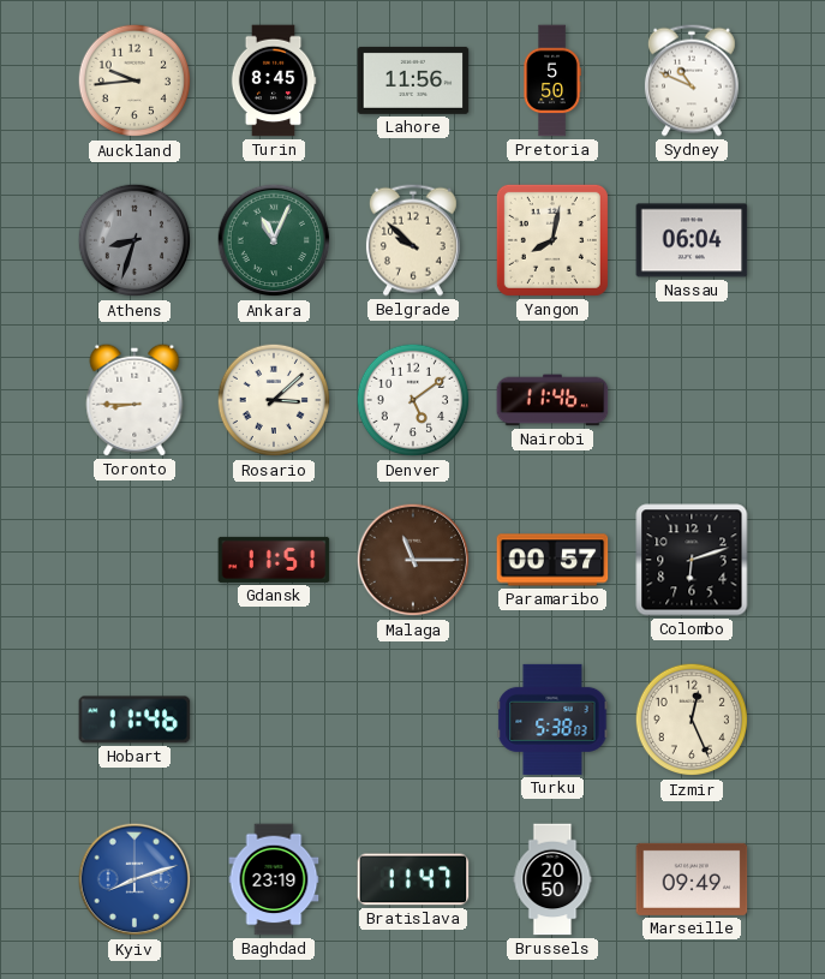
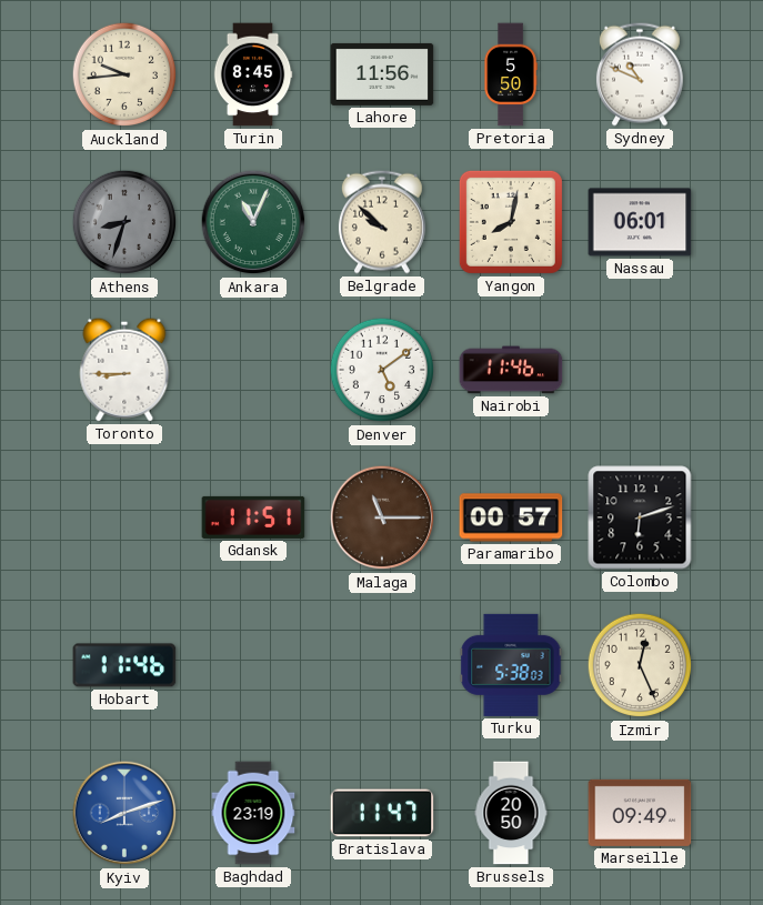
Nassau: 06:04 -> 06:01
Rosario: 3:08 -> none
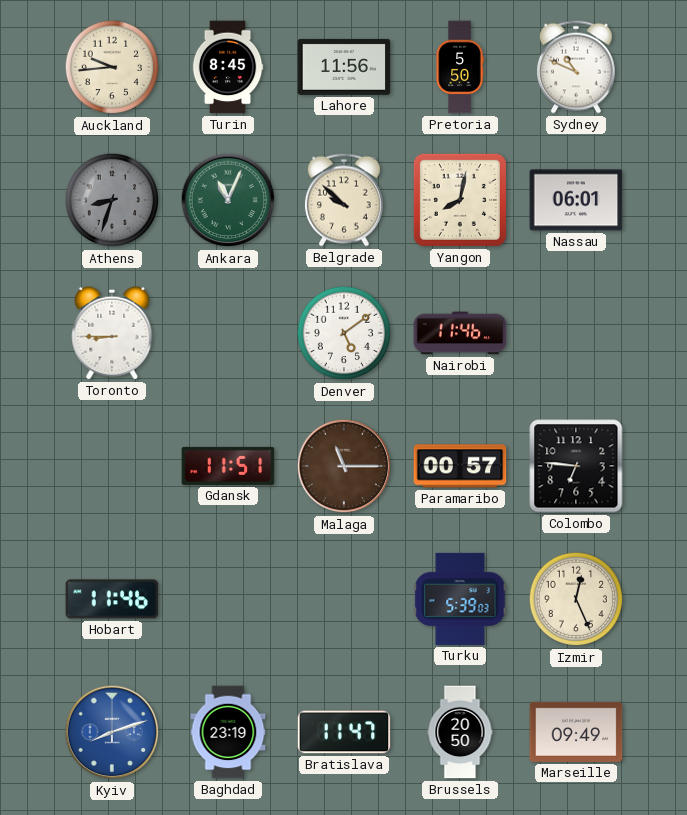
Colombo: 6:12 -> 6:46
Turku: 5:38 -> 5:39
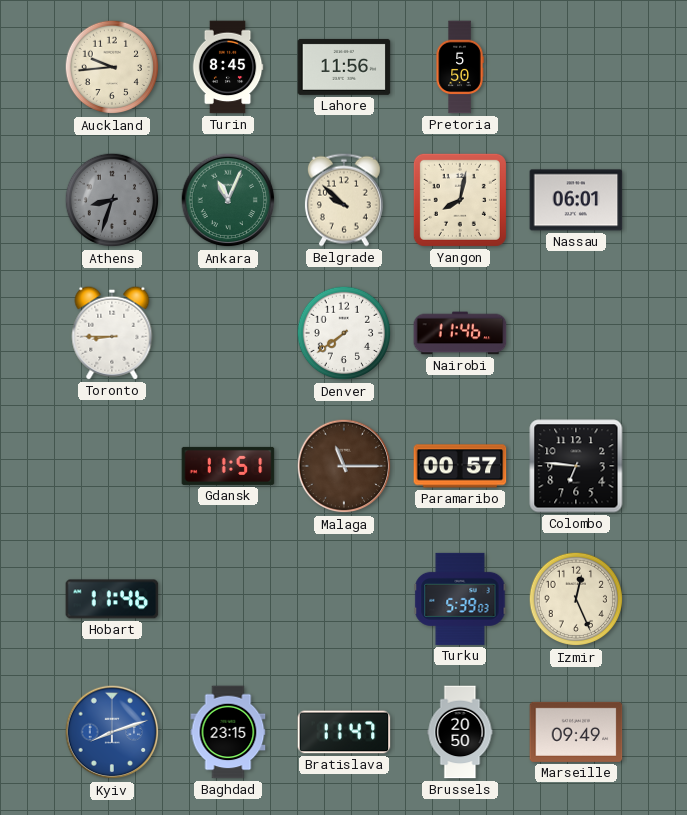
Sydney: 10:49 -> none
Denver: 5:09 -> 7:39
Baghdad: 23:19 -> 23:15
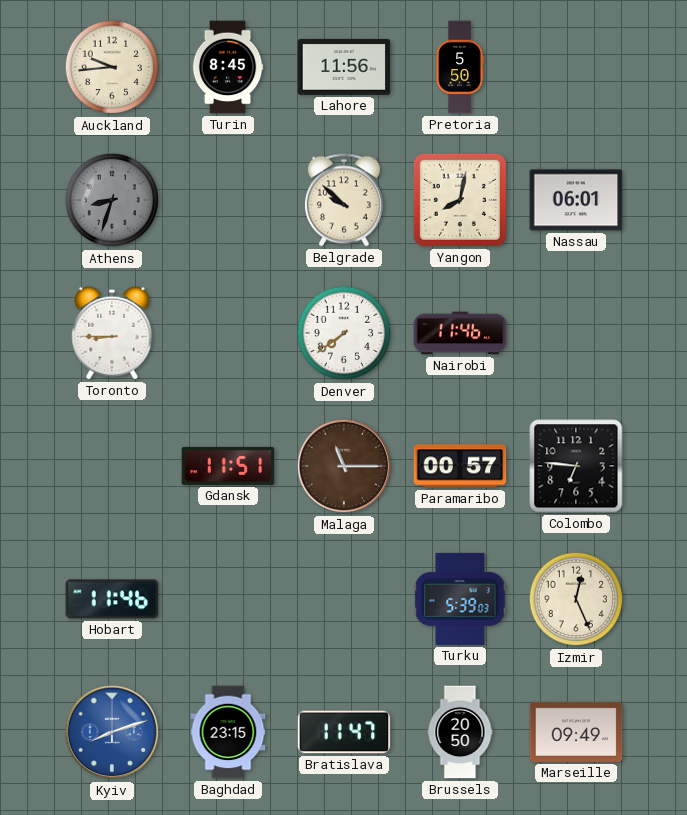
Ankara: 11:04 -> none
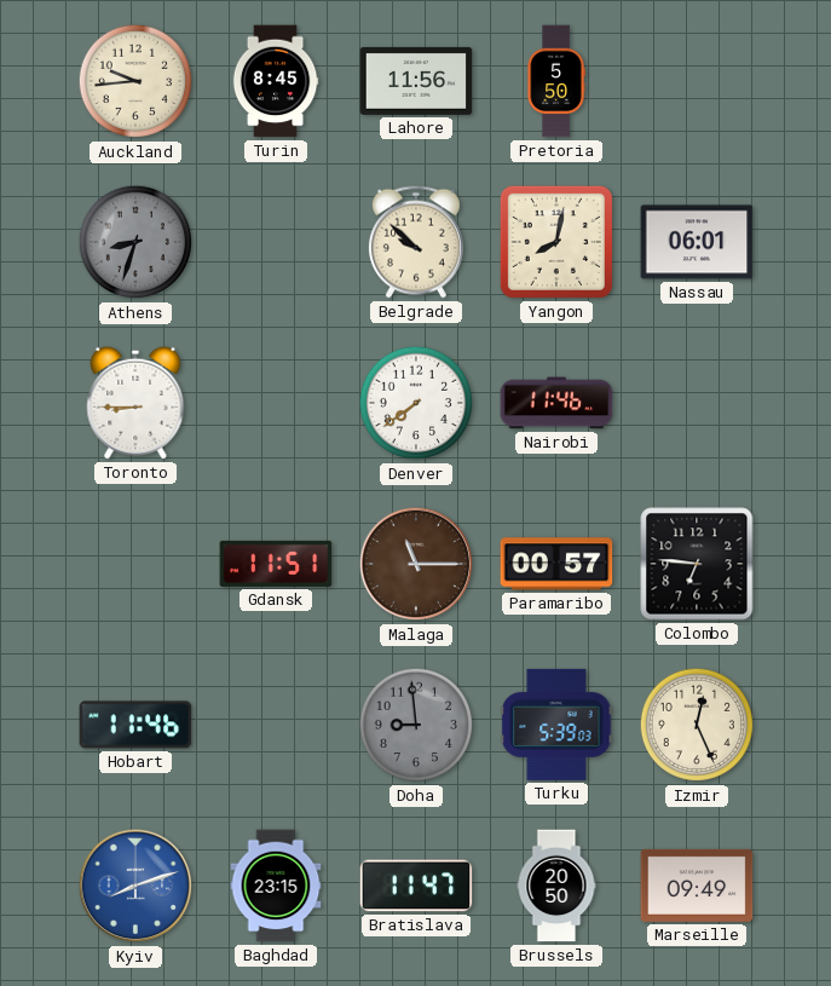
Doha: none -> 8:59
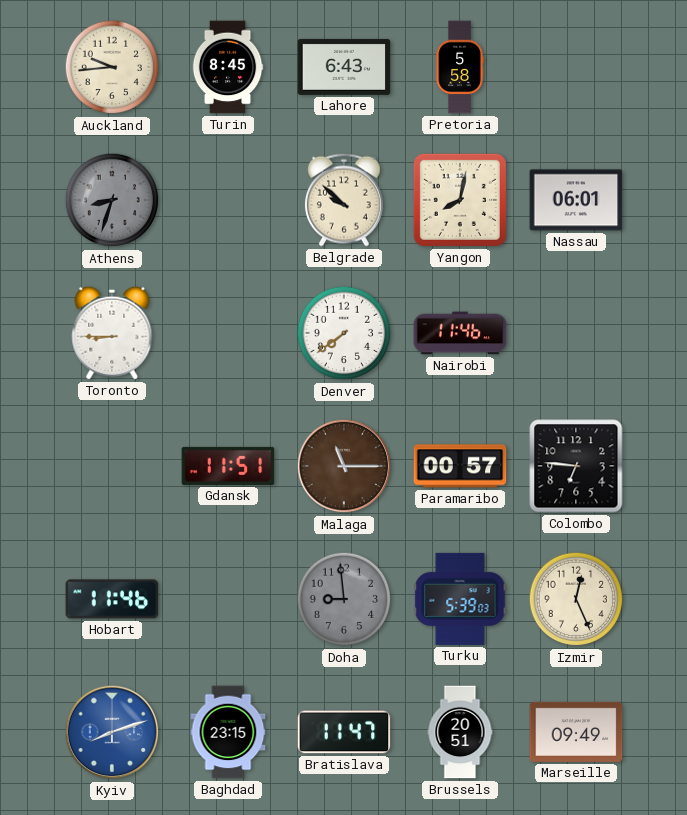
Lahore: 11:56 -> 6:43
Pretoria: 5:50 -> 5:58
Brussels: 20:50 -> 20:51
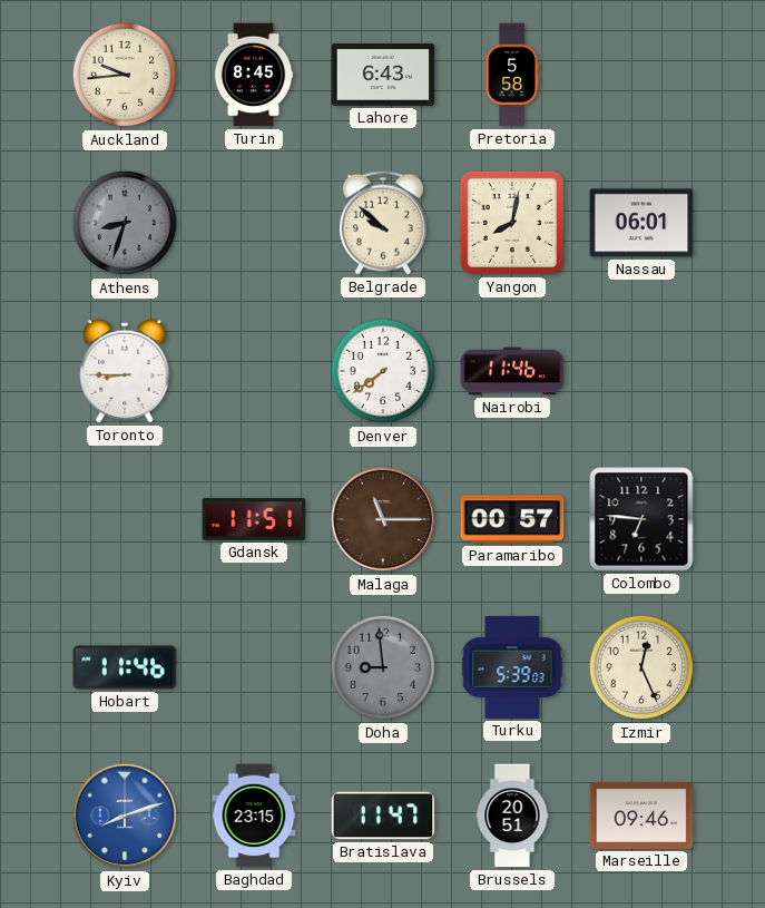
Marseille: 09:49 -> 09:46
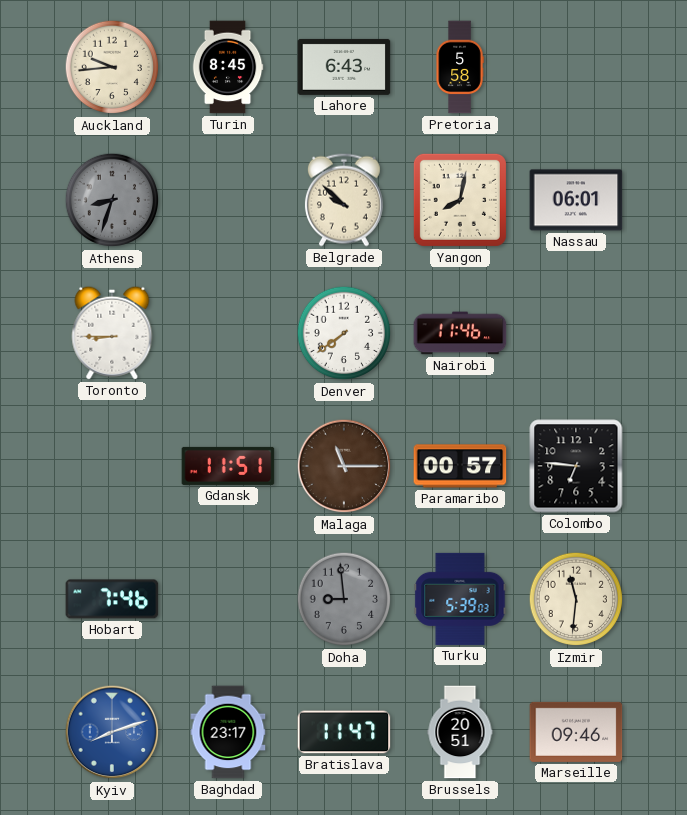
Hobart: 11:46 -> 7:46
Izmir: 12:26 -> 11:31
Baghdad: 23:15 -> 23:17
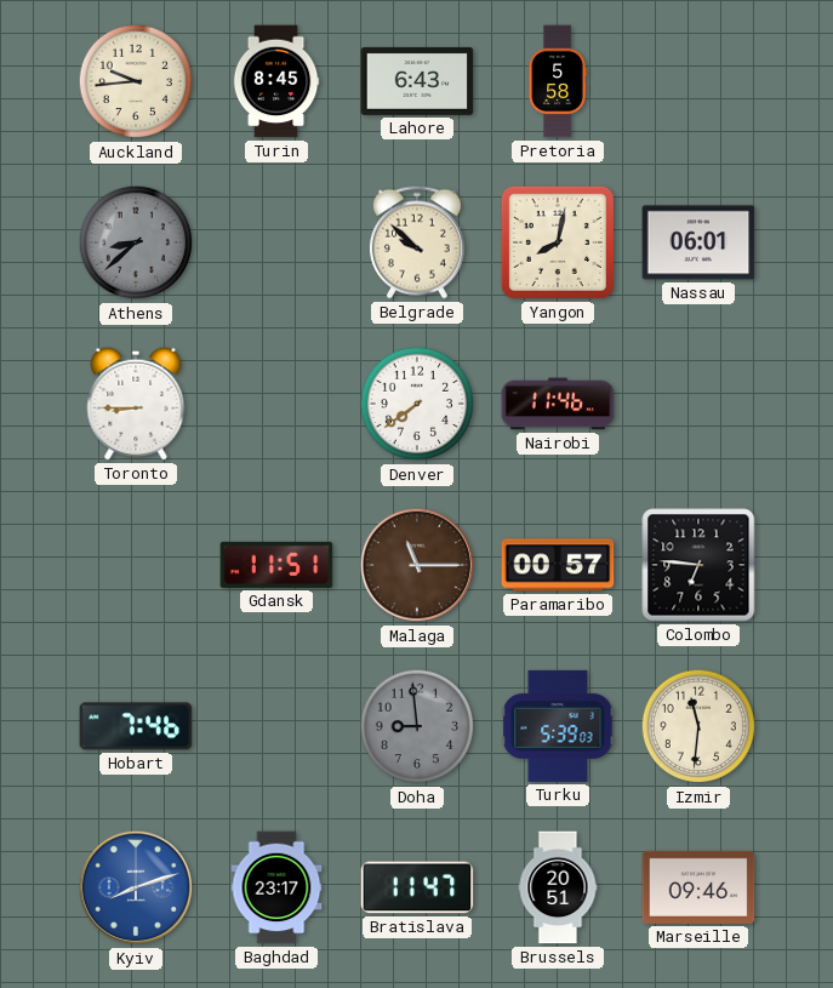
Athens: 8:33 -> 8:38
